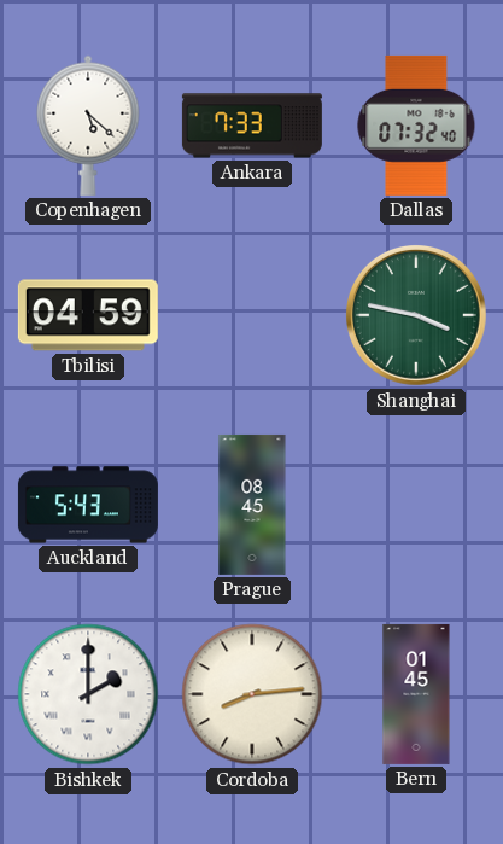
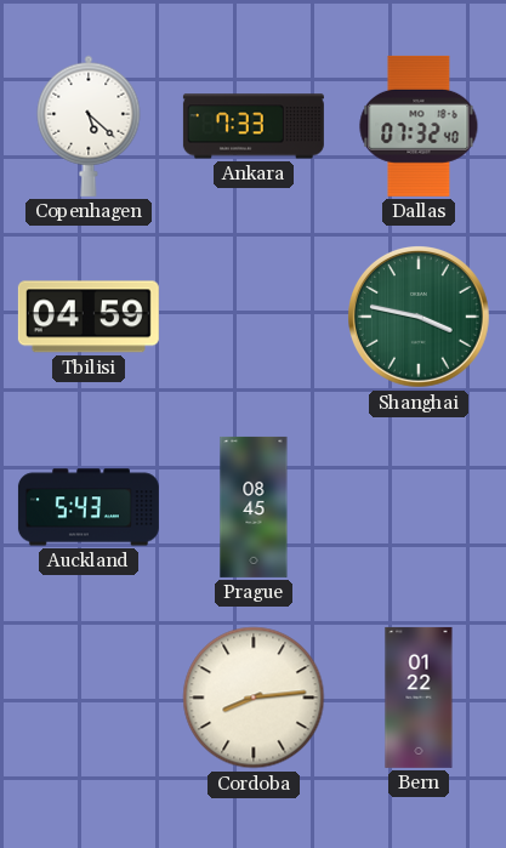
Bishkek: 2:00 -> none
Bern: 01:45 -> 01:22
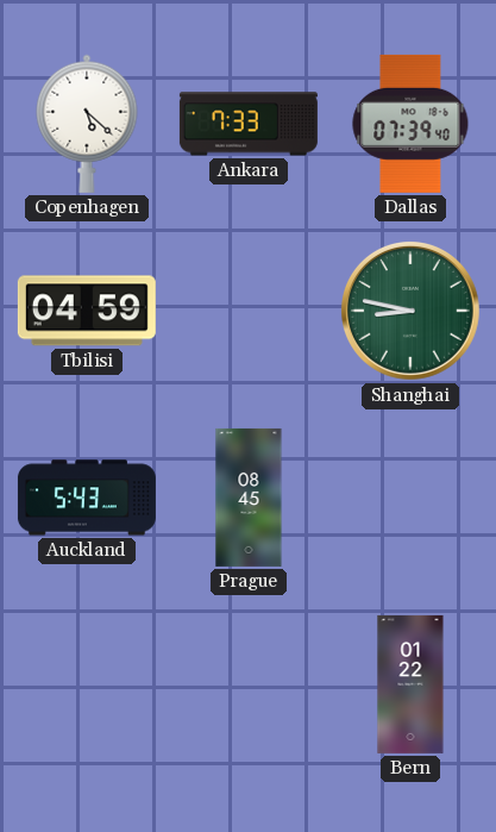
Dallas: 07:32 -> 07:39
Shanghai: 3:47 -> 8:47
Cordoba: 8:14 -> none
